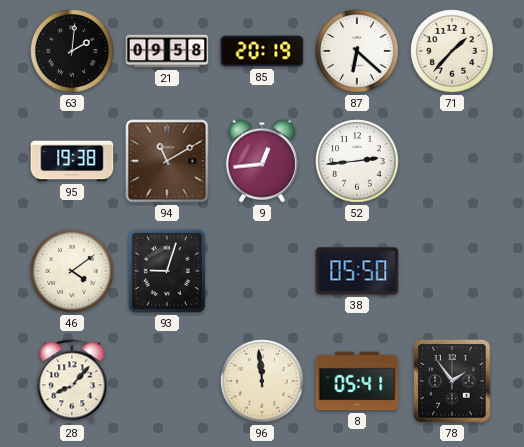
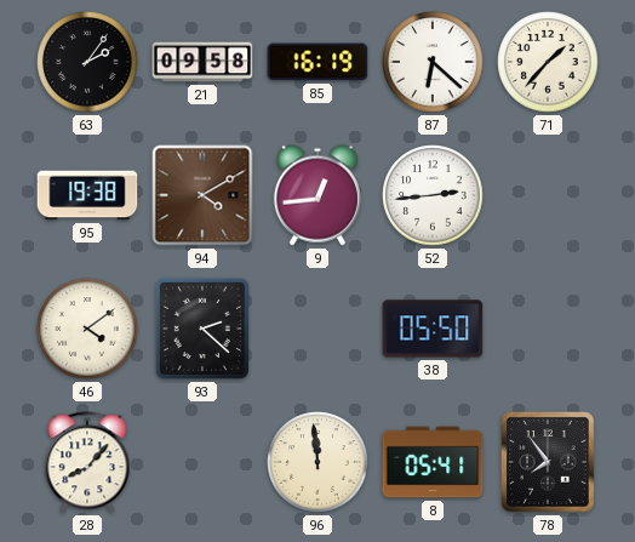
63: 2:01 -> 2:06
85: 20:19 -> 16:19
94: 11:10 -> 4:10
93: 9:03 -> 2:22
78: 1:54 -> 7:54
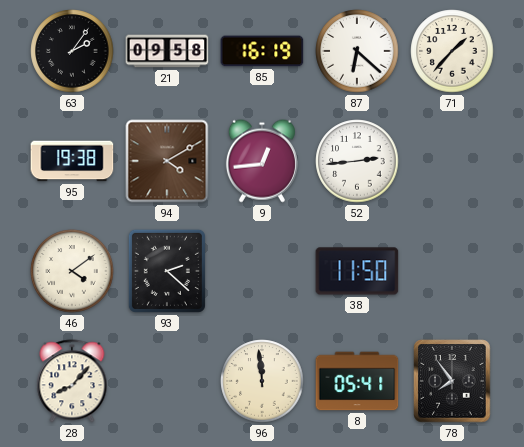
38: 05:50 -> 11:50
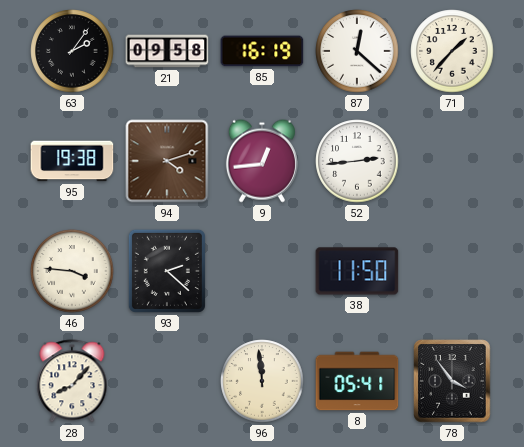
87: 6:22 -> 12:22
94: 4:10 -> 4:12
46: 4:09 -> 3:46
78: 7:54 -> 3:54
